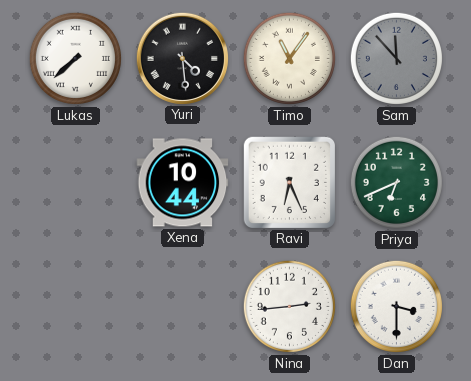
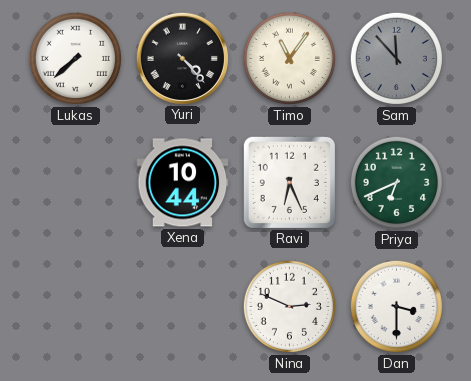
Yuri: 4:29 -> 4:23
Nina: 2:44 -> 2:49
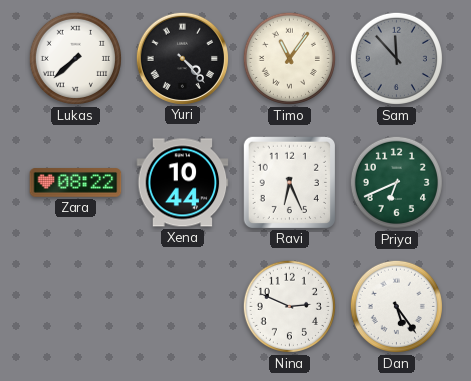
Zara: none -> 08:22
Dan: 3:30 -> 5:24
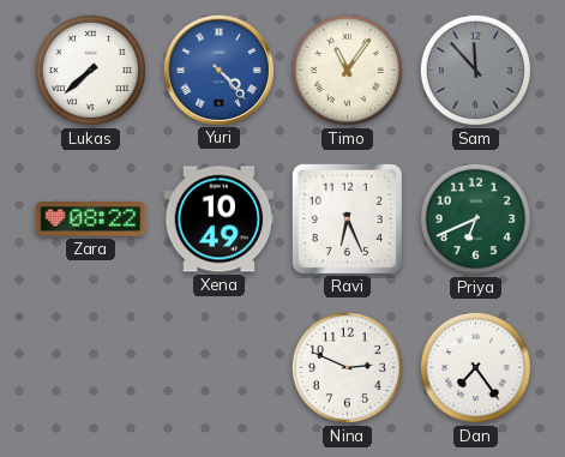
Yuri dial: black -> blue
Xena: 10:44 -> 10:49
Dan: 5:24 -> 7:24
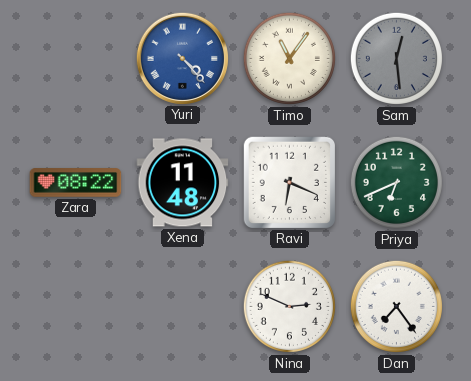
Lukas: 7:38 -> none
Sam: 11:53 -> 12:29
Xena: 10:49 -> 11:48
Ravi: 6:26 -> 6:19
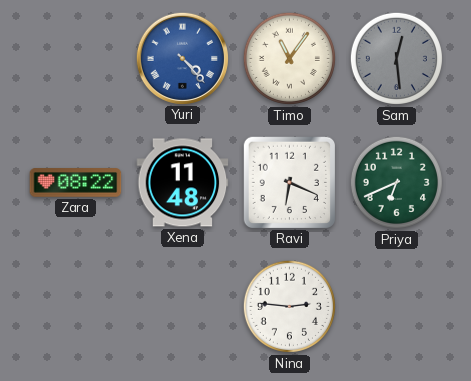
Nina: 2:49 -> 2:46
Dan: 7:24 -> none
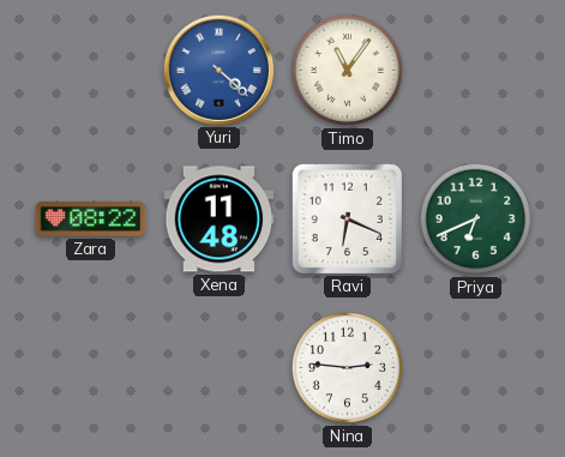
Yuri: 4:23 -> 4:22
Sam: 12:29 -> none
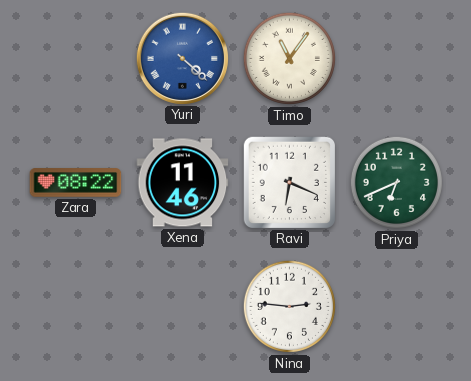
Xena: 11:48 -> 11:46
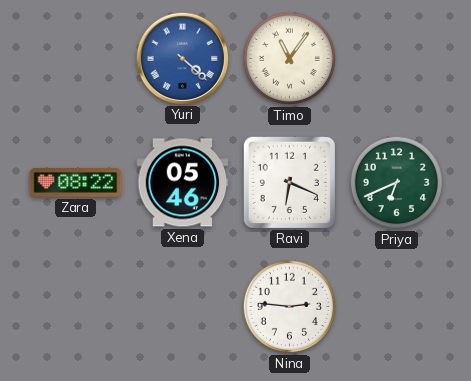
Xena: 11:46 -> 05:46
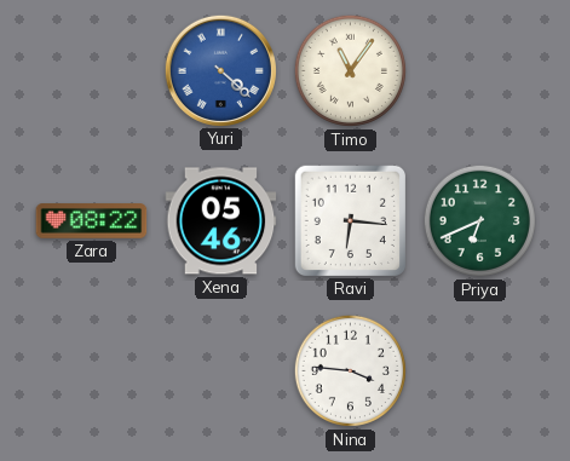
Ravi: 6:19 -> 6:16
Nina: 2:46 -> 3:46
